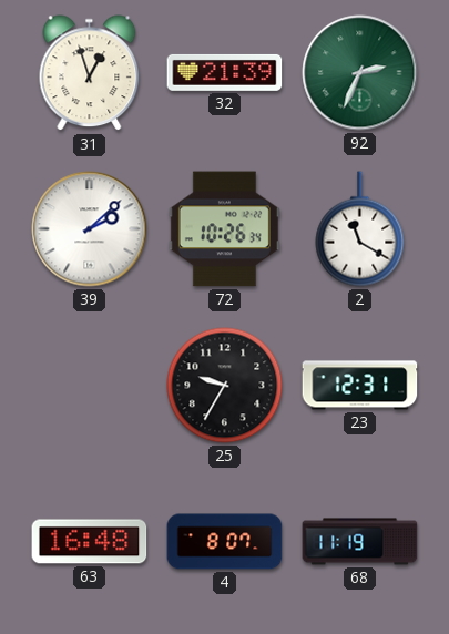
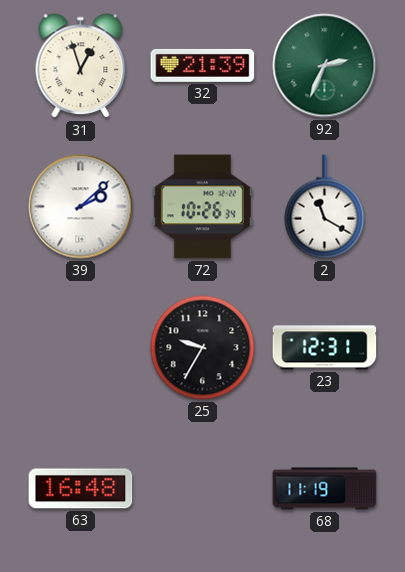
4: 8:07 -> none
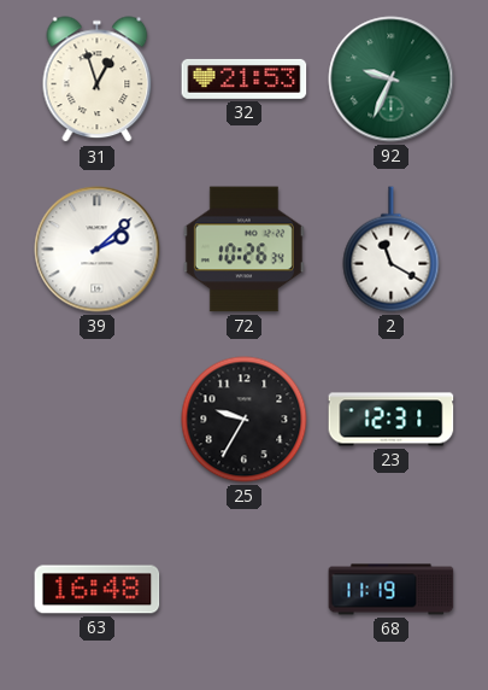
32: 21:39 -> 21:53
92: 2:34 -> 9:34
